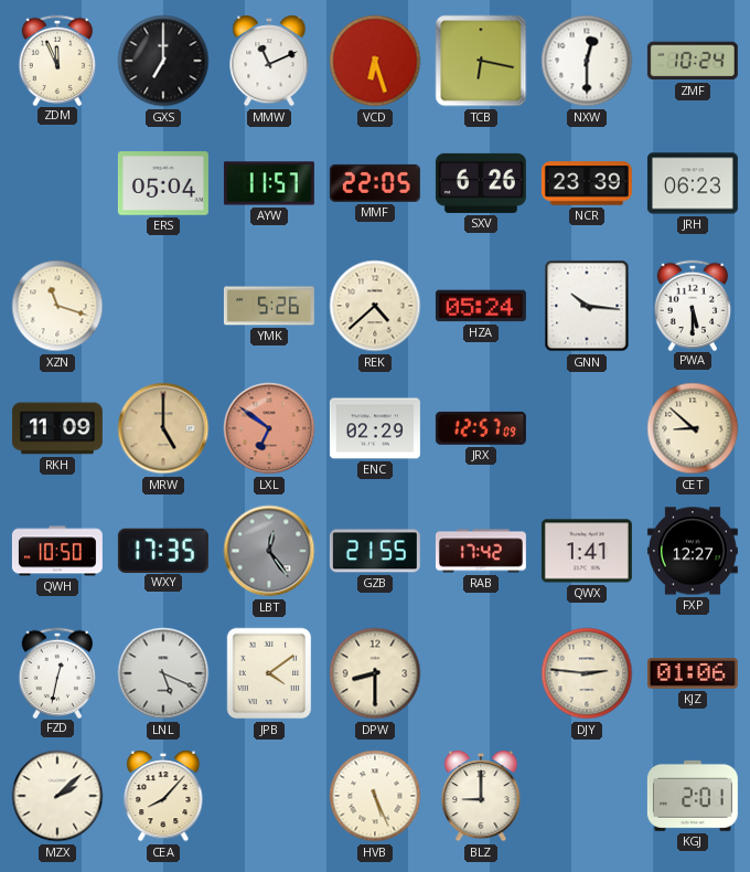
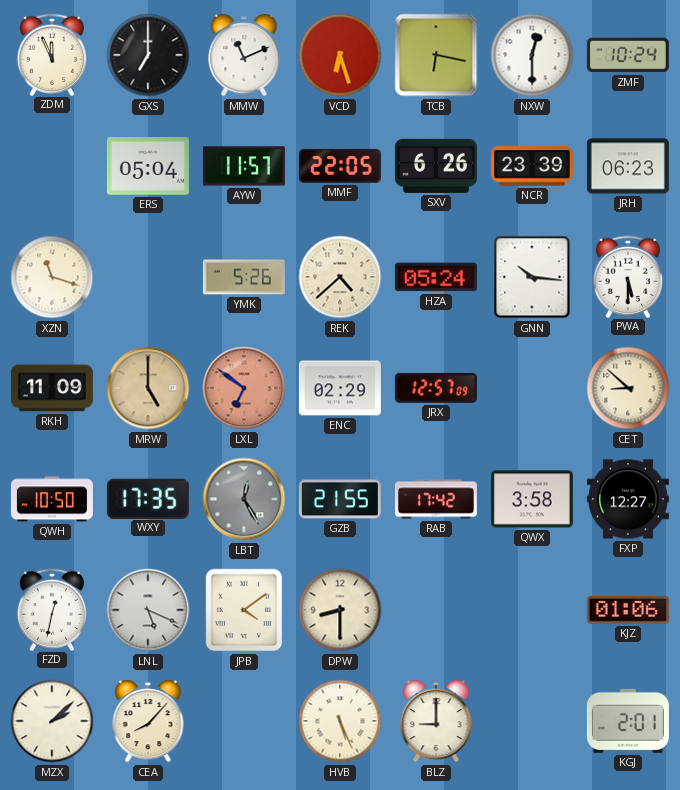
LBT: 12:24 -> 12:25
QWX: 1:41 -> 3:58
DJY: 2:46 -> none
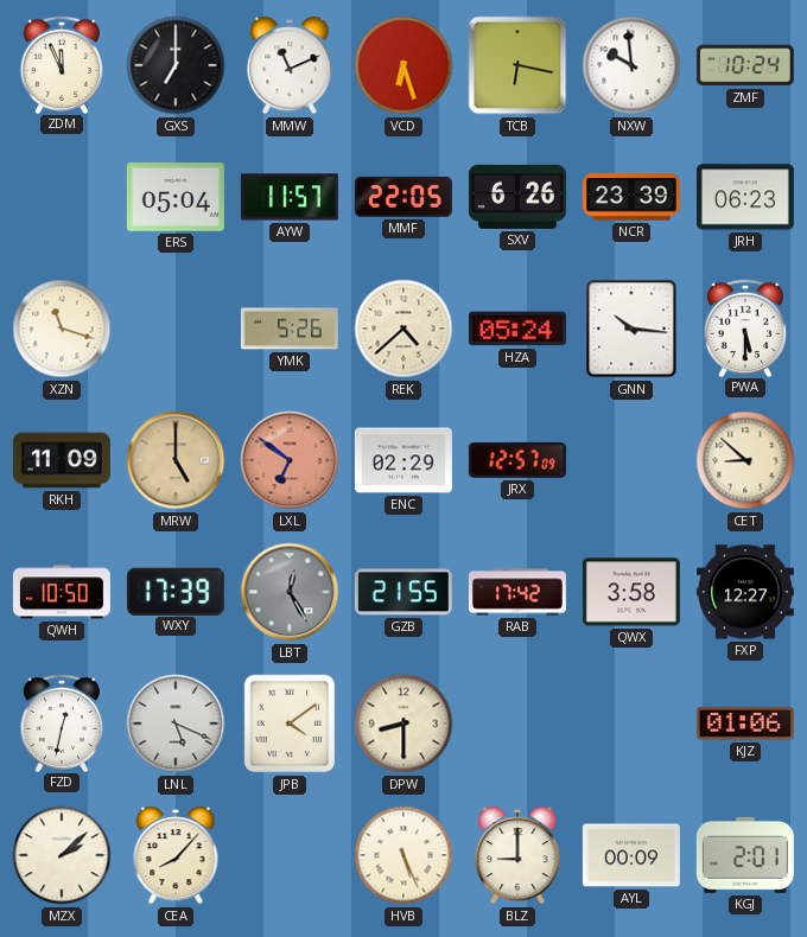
NXW: 12:30 -> 9:59
WXY: 17:35 -> 17:39
AYL: none -> 00:09
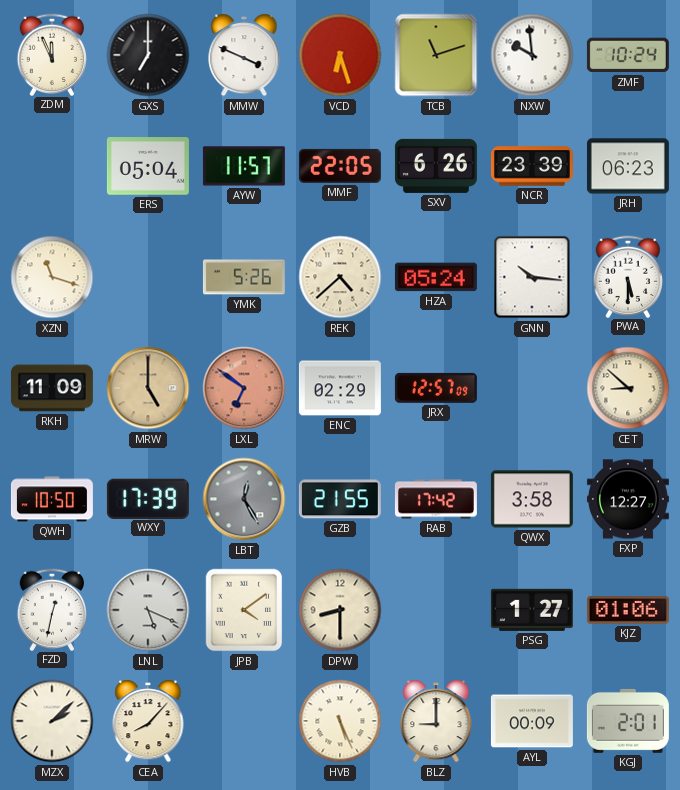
MMW: 11:11 -> 3:49
TCB: 6:17 -> 11:12
PSG: none -> 1:27
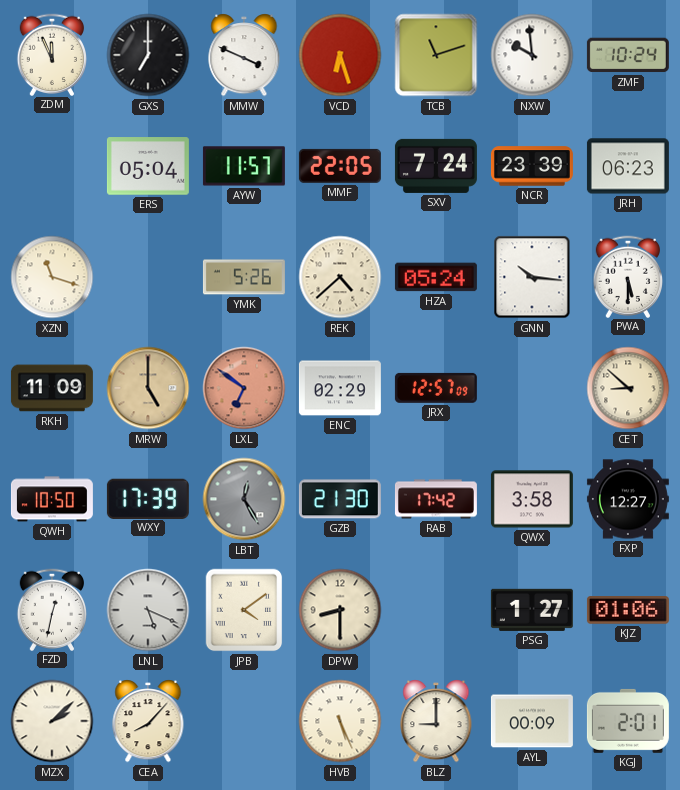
SXV: 6:26 -> 7:24
GZB: 21:55 -> 21:30
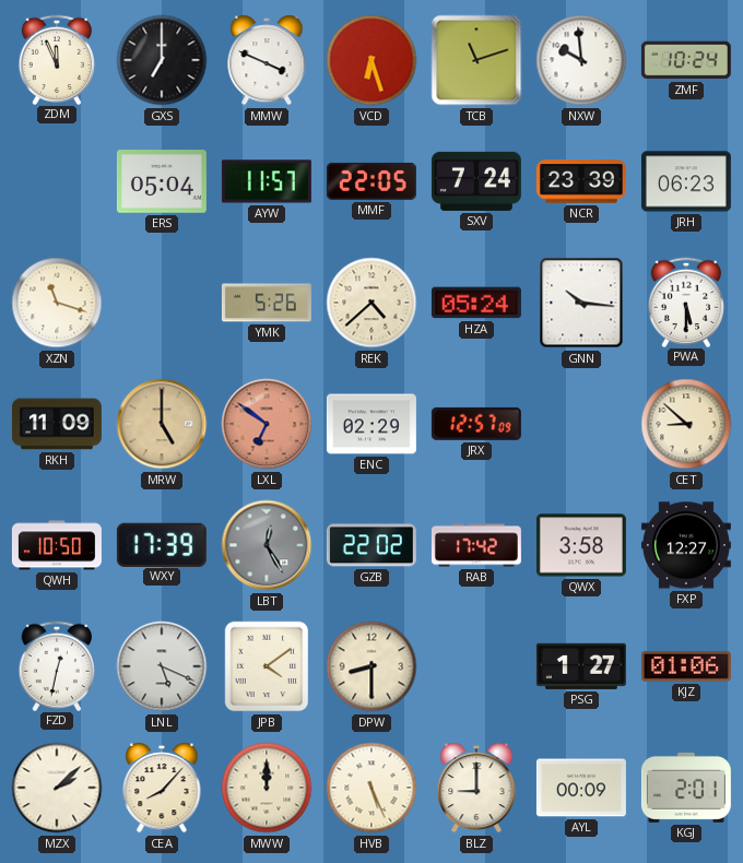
GZB: 21:30 -> 22:02
MWW: none -> 12:00
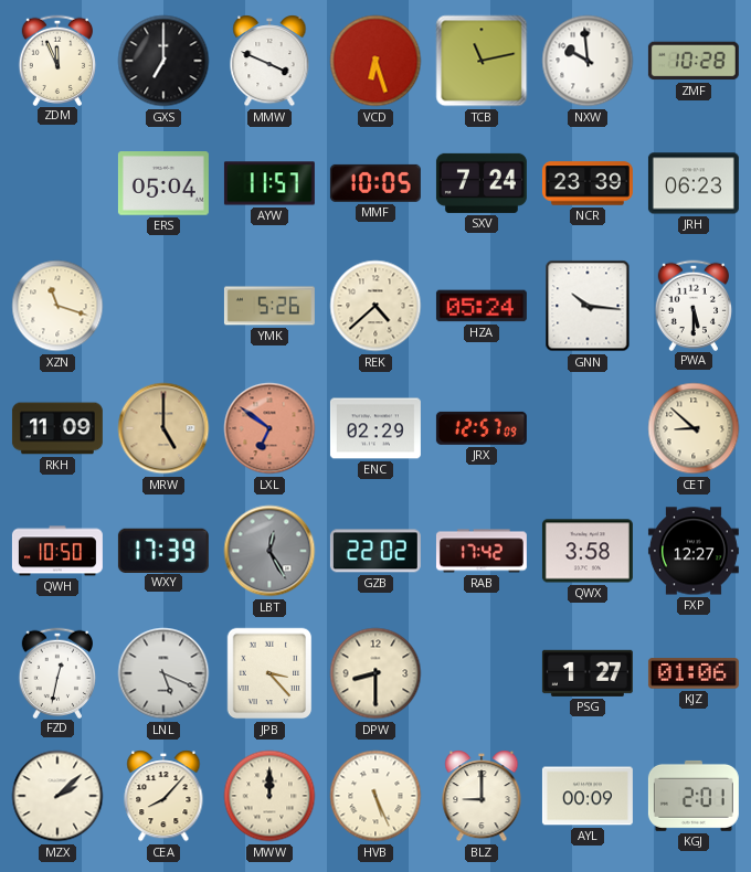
TCB: 11:12 -> 11:13
ZMF: 10:24 -> 10:28
MMF: 22:05 -> 10:05
JPB: 4:09 -> 3:23
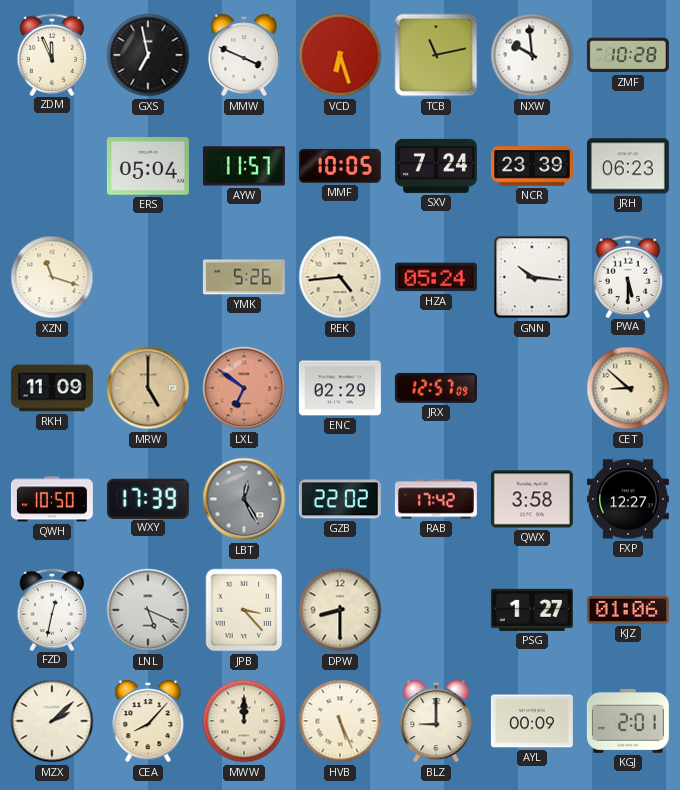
GXS: 7:00 -> 6:58
REK: 4:38 -> 4:44
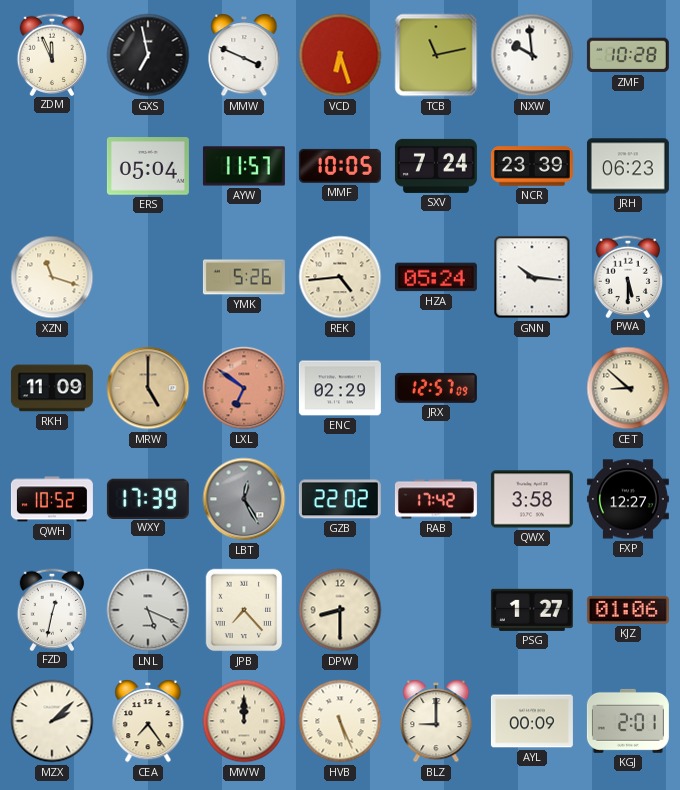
QWH: 10:50 -> 10:52
JPB: 3:23 -> 7:23
CEA: 8:07 -> 7:24
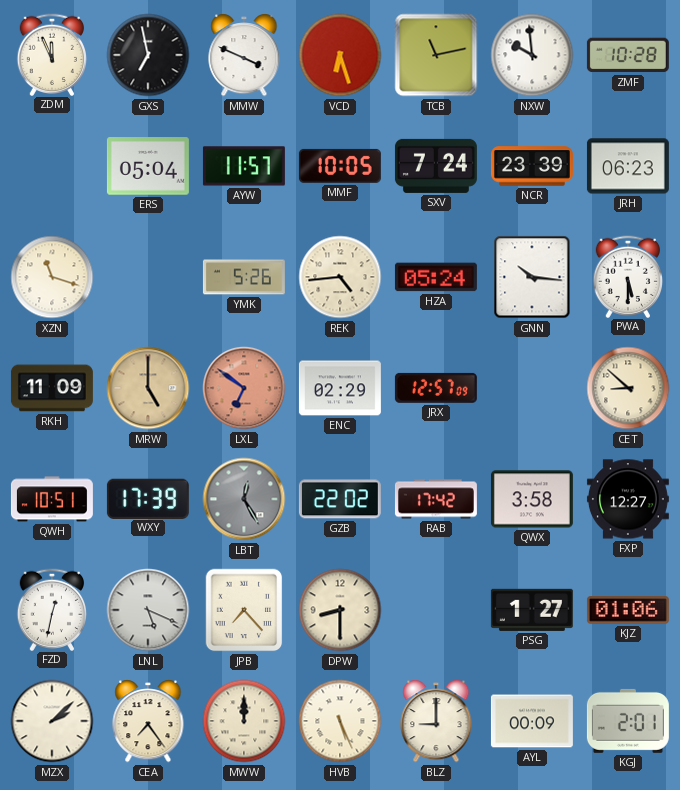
QWH: 10:52 -> 10:51
